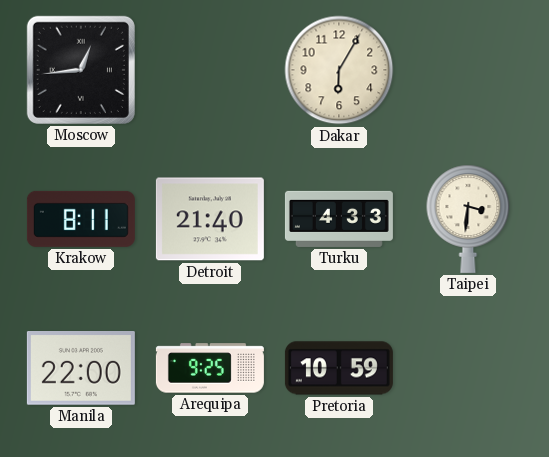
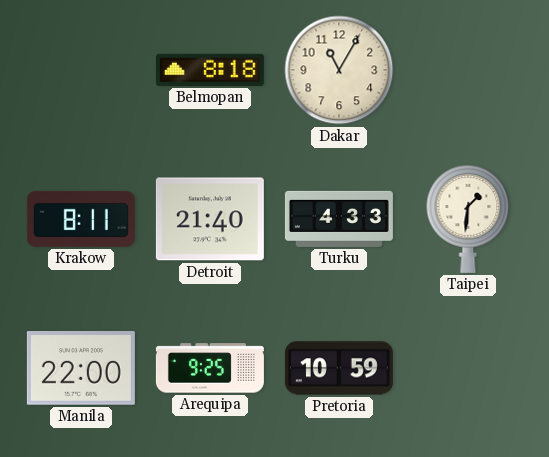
Moscow: 12:44 -> none
Belmopan: none -> 8:18
Dakar: 6:05 -> 11:05
Taipei: 3:31 -> 1:31
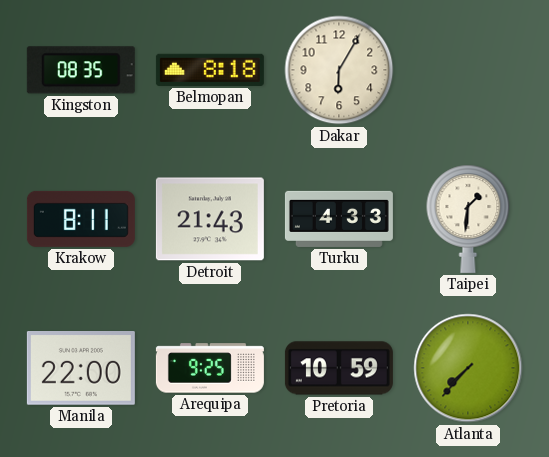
Kingston: none -> 08:35
Dakar: 11:05 -> 6:05
Detroit: 21:40 -> 21:43
Atlanta: none -> 7:37
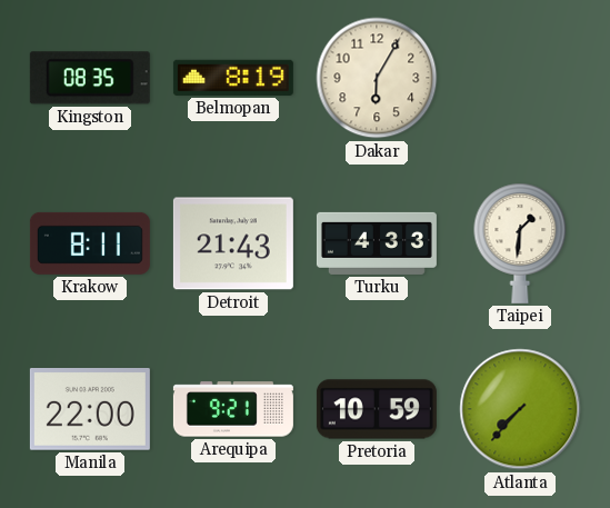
Belmopan: 8:18 -> 8:19
Arequipa: 9:25 -> 9:21
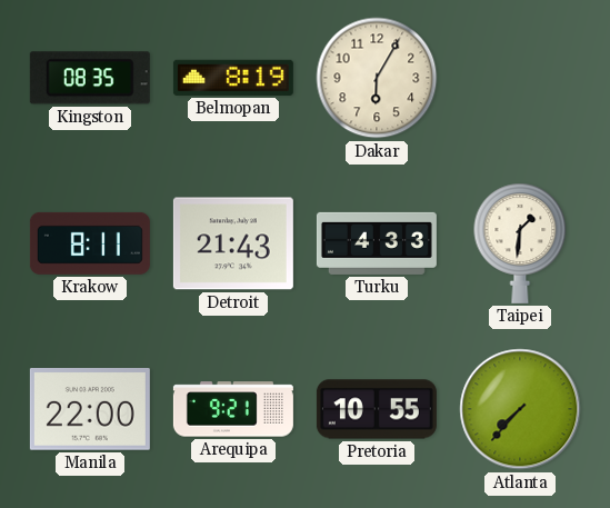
Pretoria: 10:59 -> 10:55
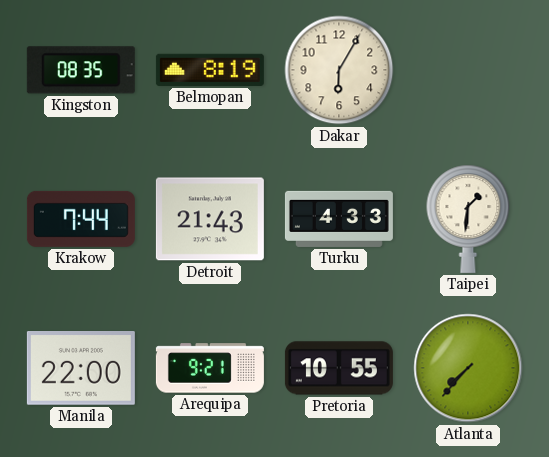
Krakow: 8:11 -> 7:44
